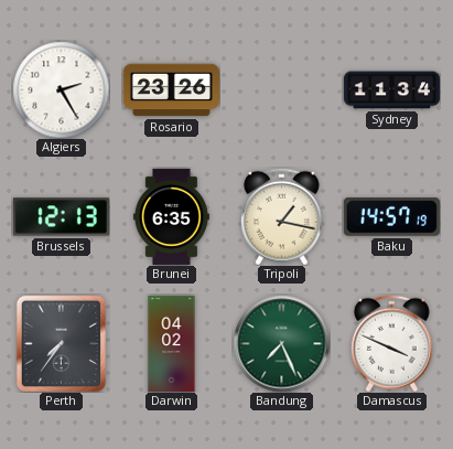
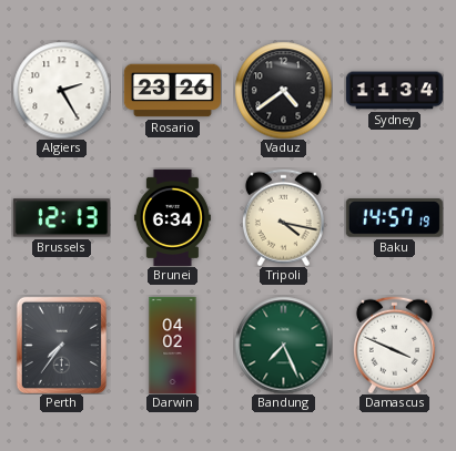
Vaduz: none -> 4:39
Brunei: 6:35 -> 6:34
Tripoli: 1:17 -> 4:17
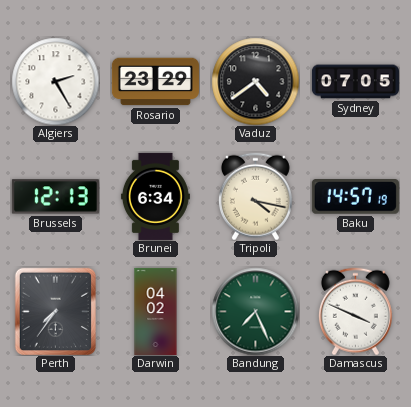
Rosario: 23:26 -> 23:29
Sydney: 11:34 -> 07:05
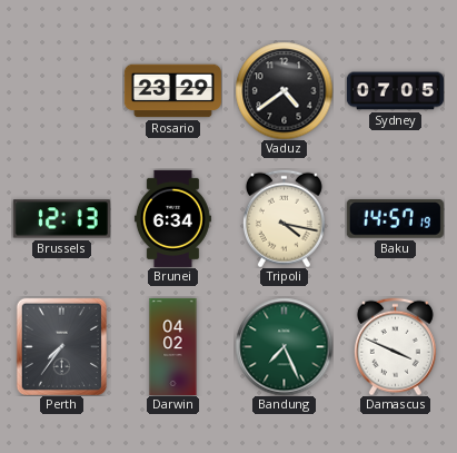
Algiers: 2:25 -> none
